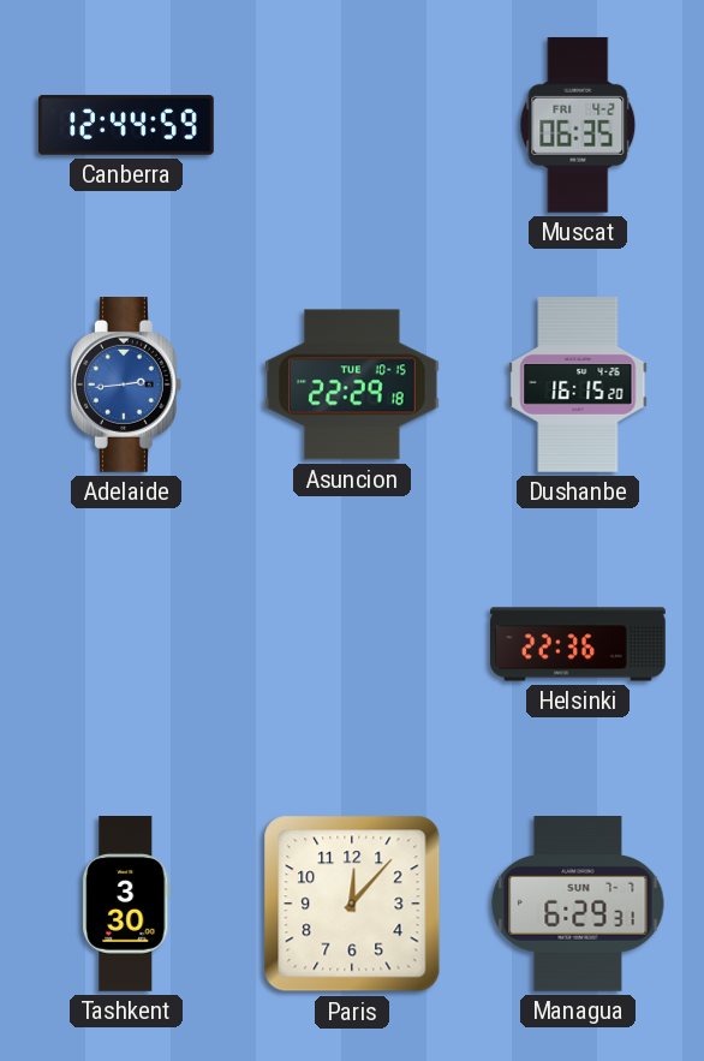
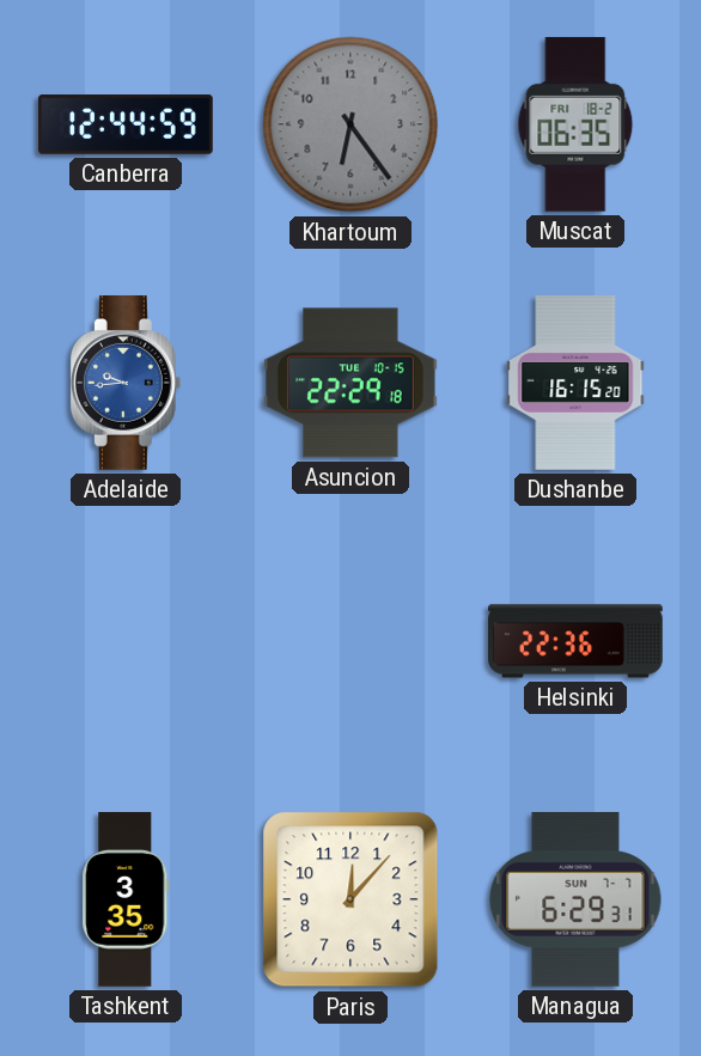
Khartoum: none -> 6:24
Muscat date: FRI 4-2 -> FRI 18-2
Adelaide: 2:44 -> 9:44
Tashkent: 3:30 -> 3:35
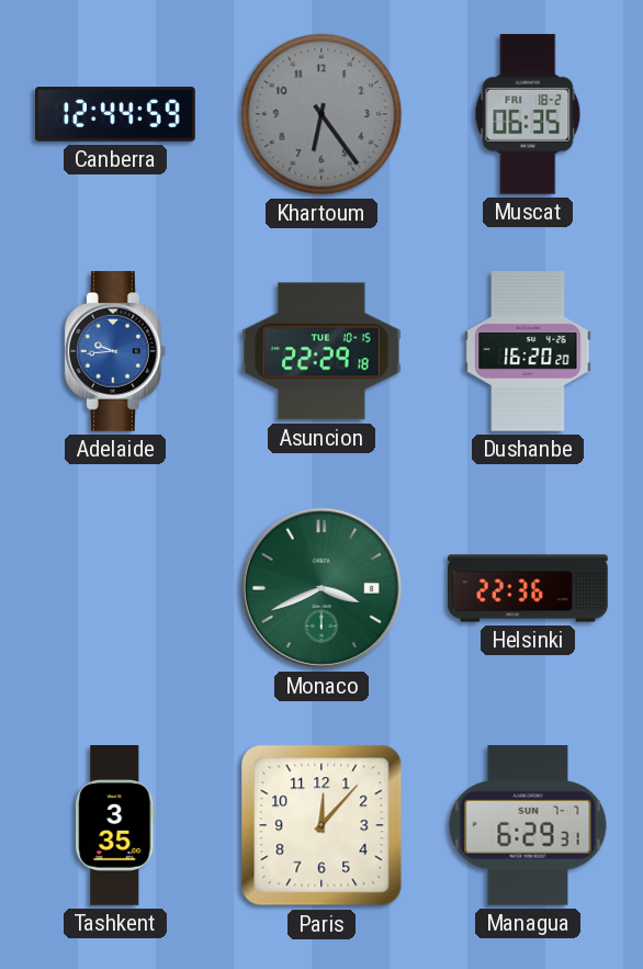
Dushanbe: 16:15 -> 16:20
Monaco: none -> 3:41
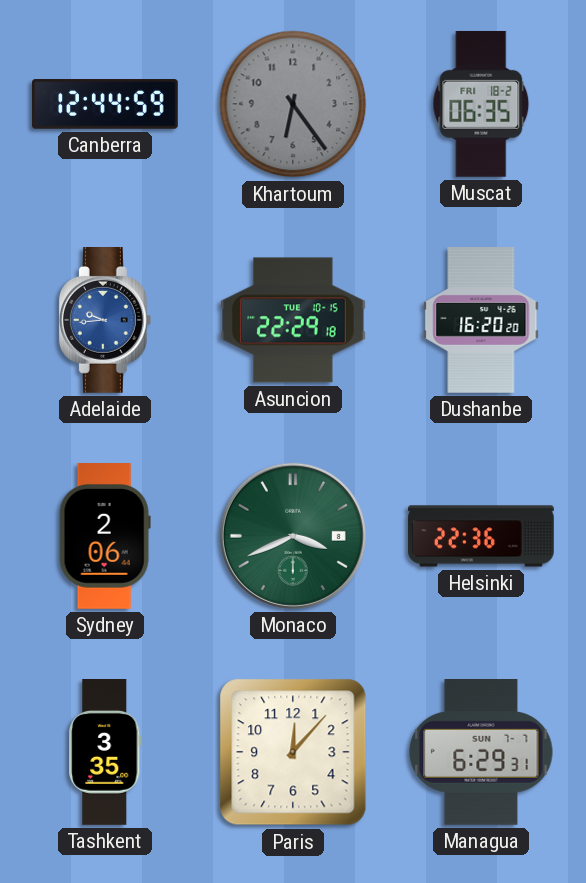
Sydney: none -> 2:06
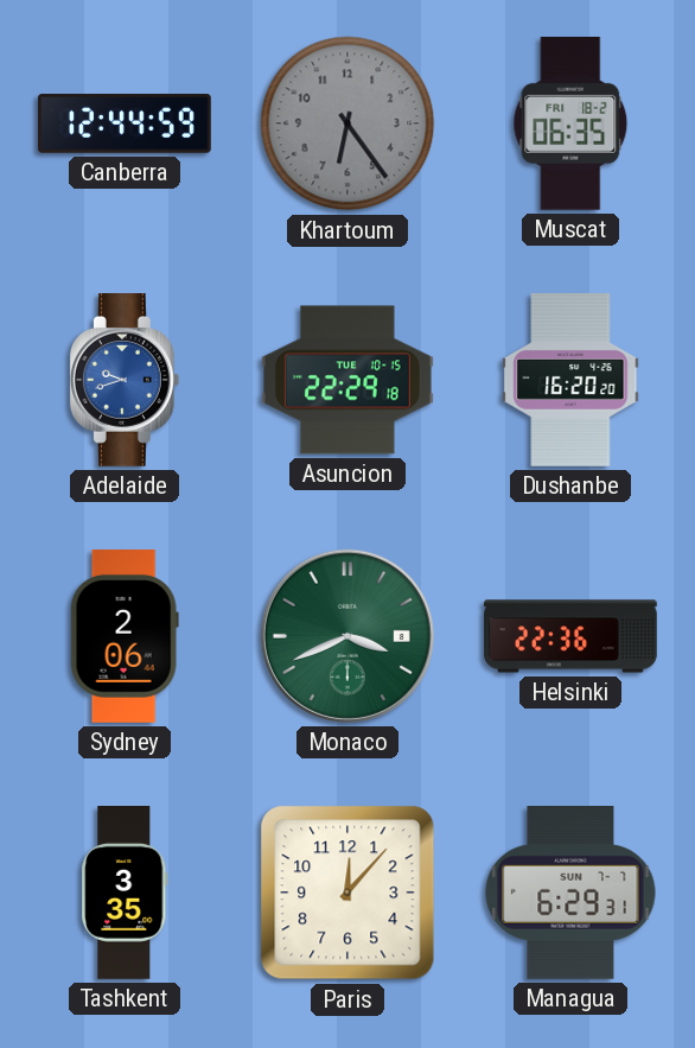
Adelaide: 9:44 -> 9:42
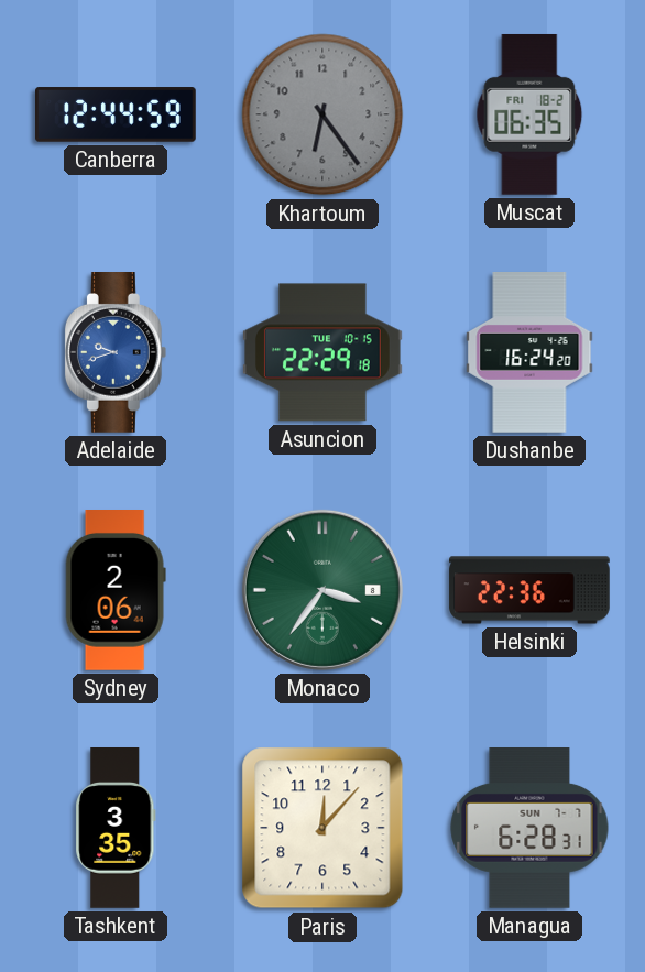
Dushanbe: 16:20 -> 16:24
Monaco: 3:41 -> 3:36
Managua: 6:29 -> 6:28
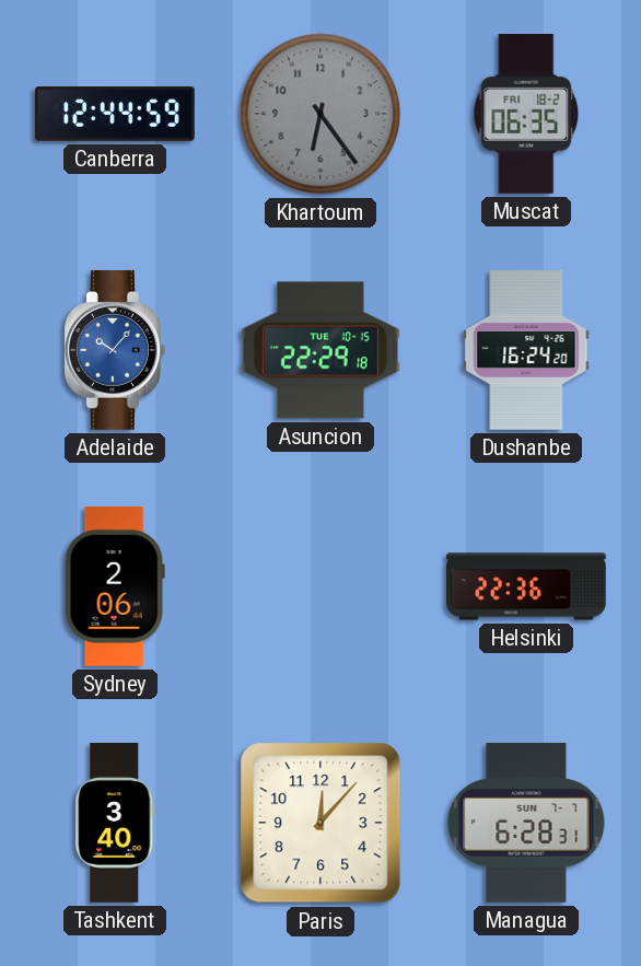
Adelaide: 9:42 -> 10:07
Monaco: 3:36 -> none
Tashkent: 3:35 -> 3:40
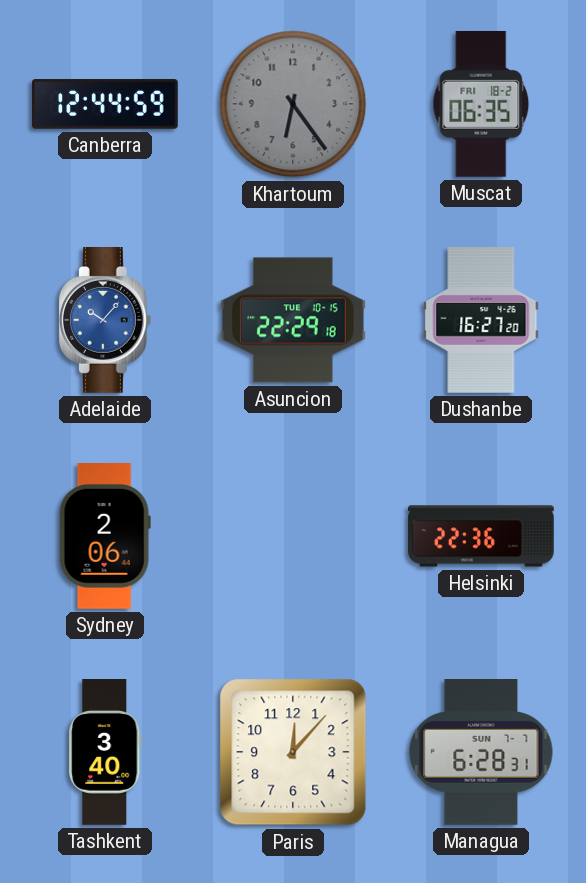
Dushanbe: 16:24 -> 16:27
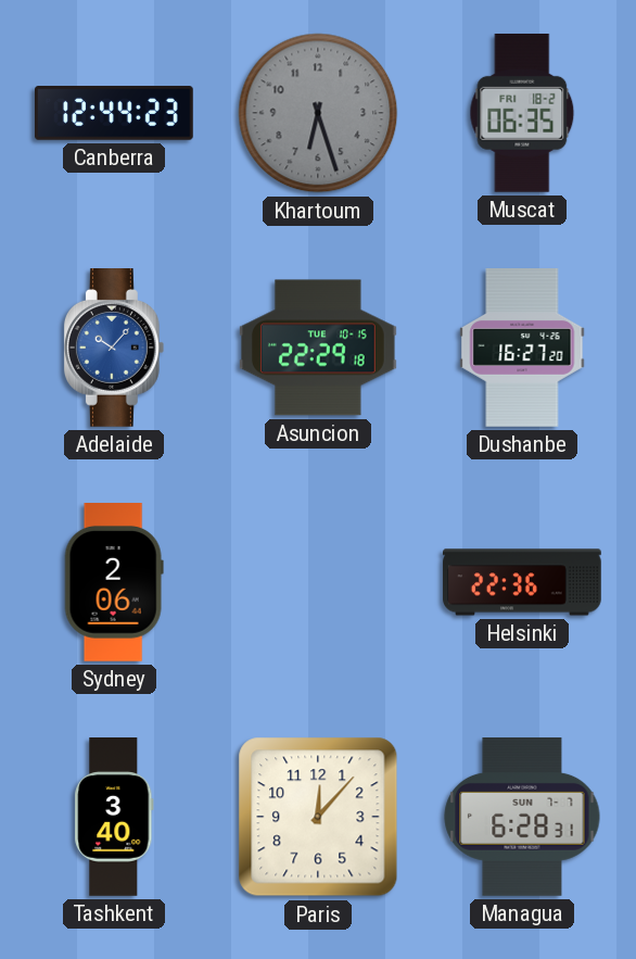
Canberra: 12:44:59 -> 12:44:23
Khartoum: 6:24 -> 6:27
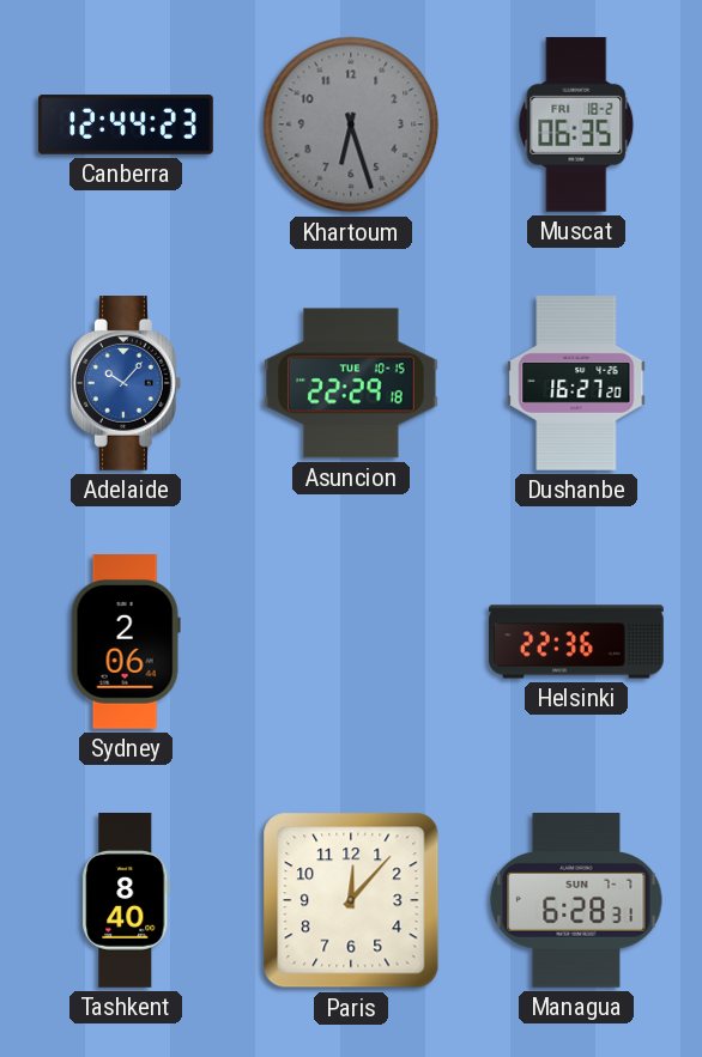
Tashkent: 3:40 -> 8:40
